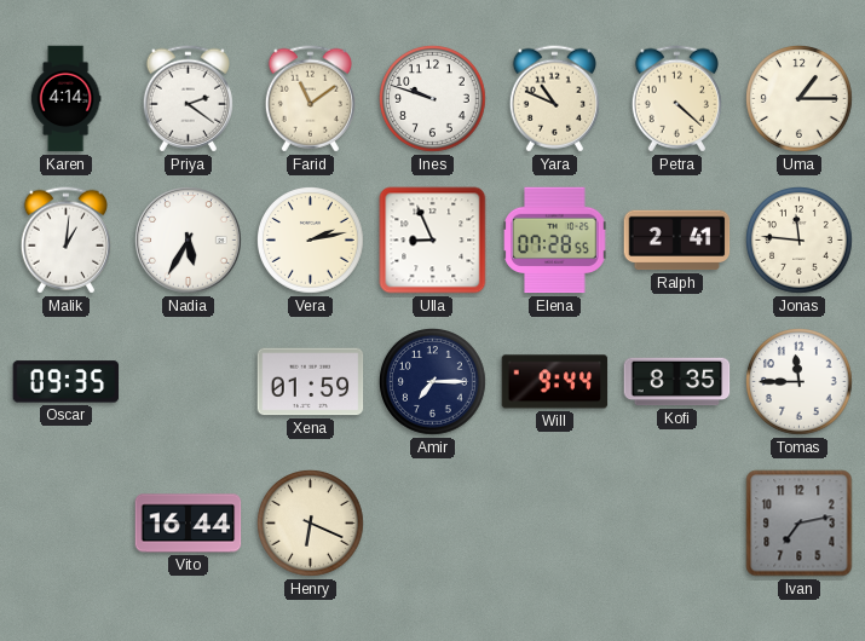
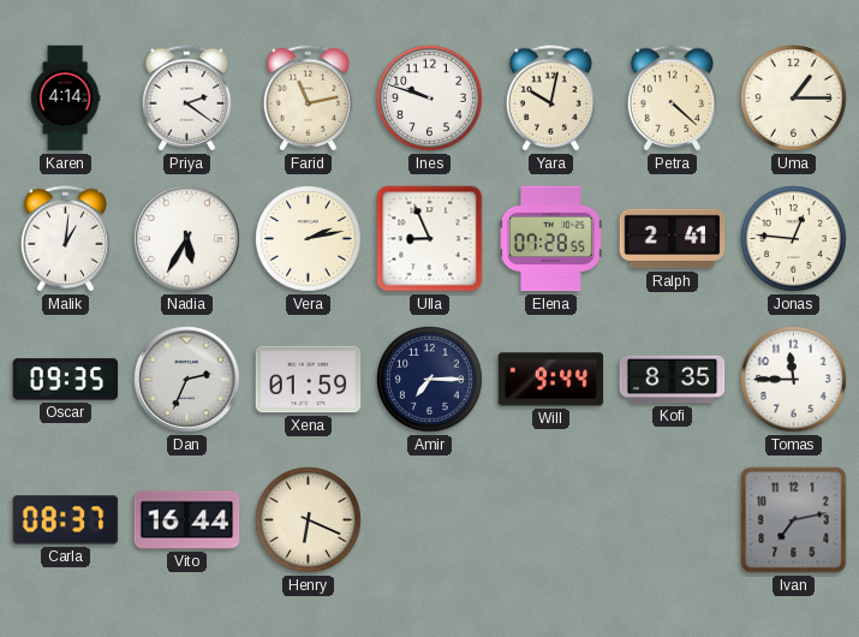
Farid: 11:09 -> 11:13
Yara: 10:49 -> 10:02
Jonas: 11:46 -> 12:46
Dan: none -> 2:34
Carla: none -> 08:37
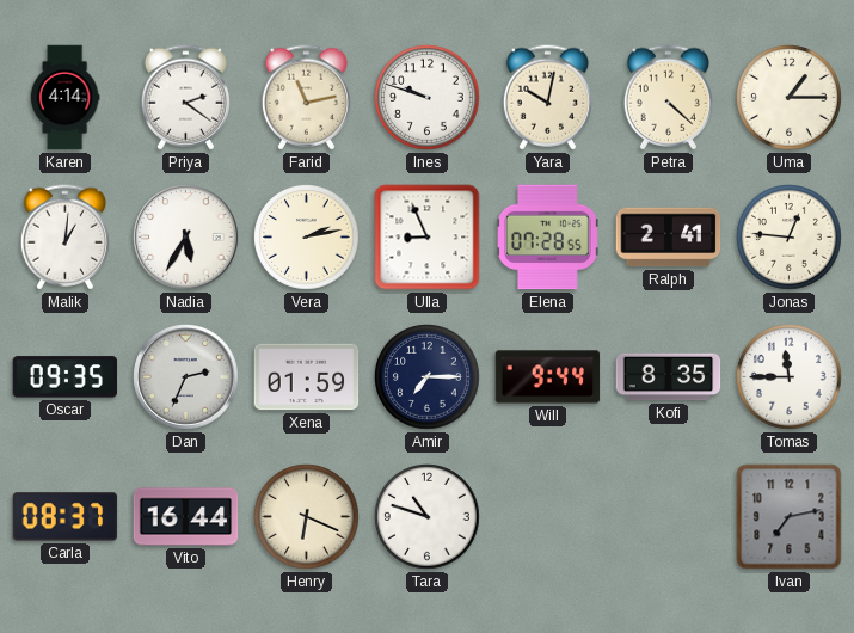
Tara: none -> 10:48
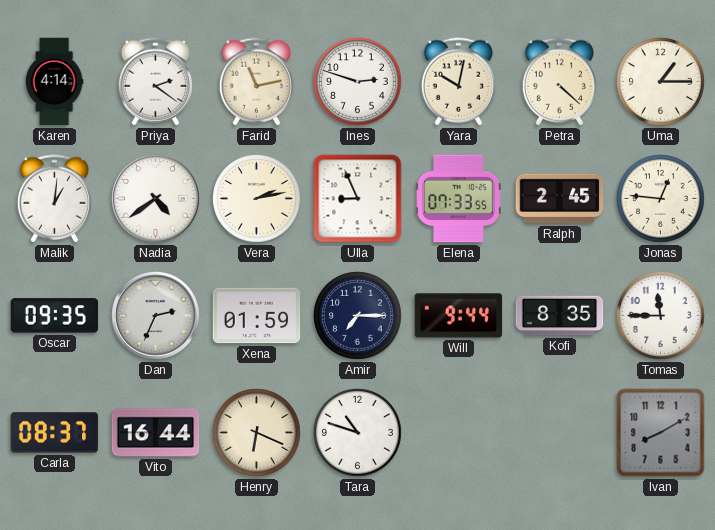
Ines: 9:48 -> 2:48
Nadia: 5:35 -> 4:39
Elena: 07:28 -> 07:33
Ralph: 2:41 -> 2:45
Ivan: 7:13 -> 8:10
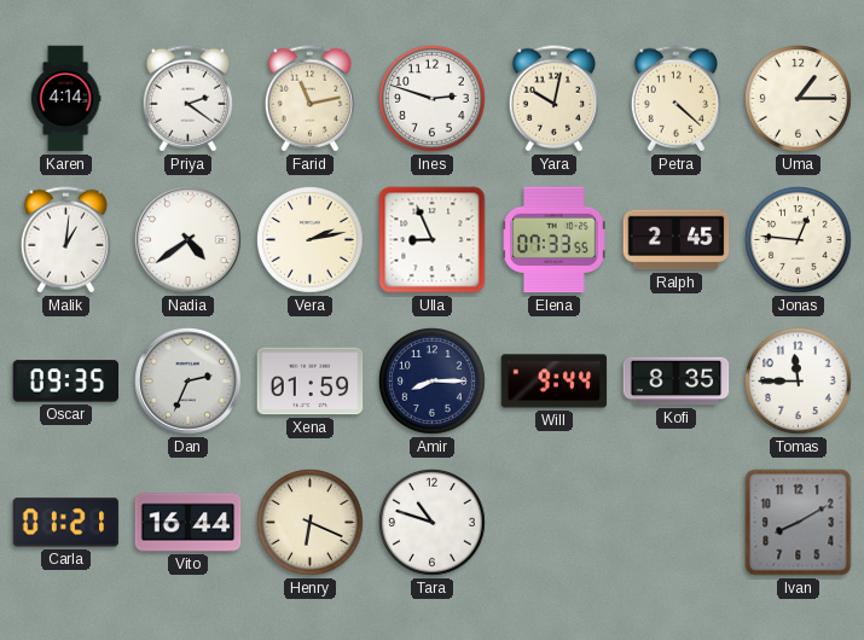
Amir: 7:15 -> 8:15
Carla: 08:37 -> 01:21
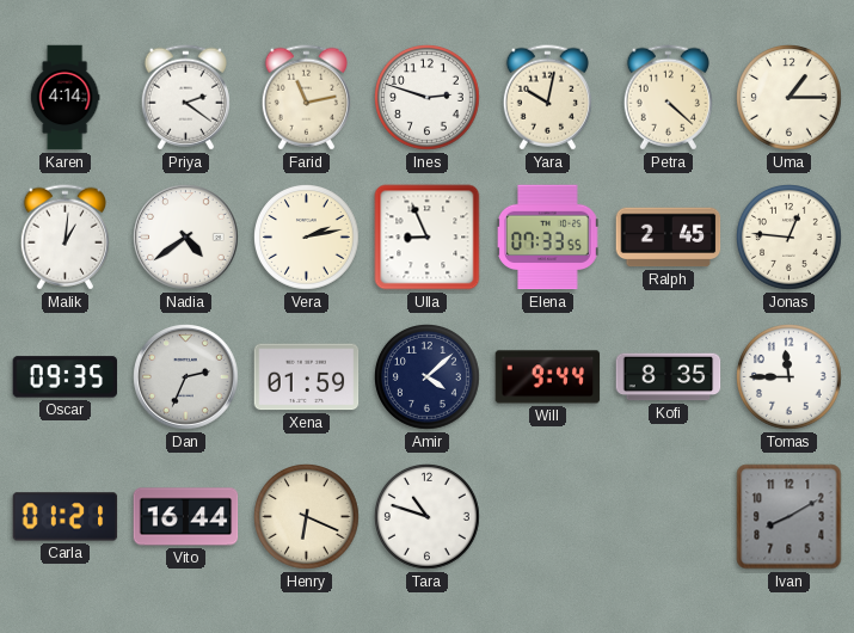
Amir: 8:15 -> 4:08
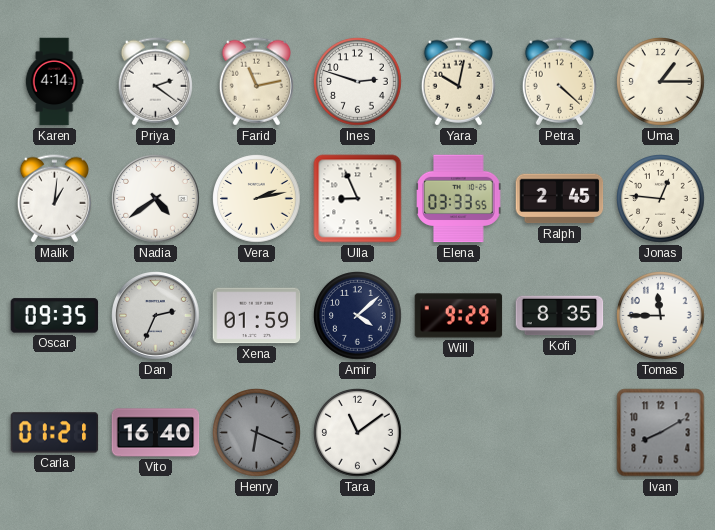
Elena: 07:33 -> 03:33
Will: 9:44 -> 9:29
Vito: 16:44 -> 16:40
Henry dial: cream -> grey
Tara: 10:48 -> 11:09
